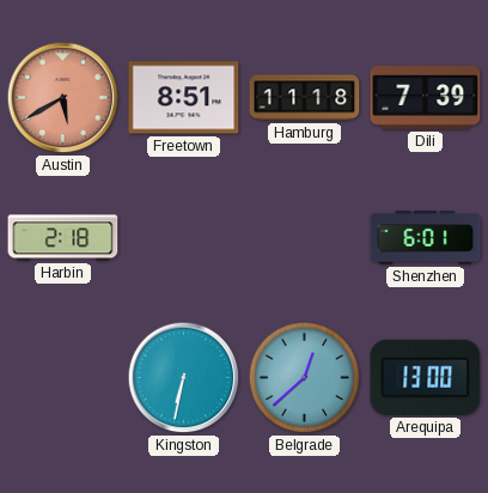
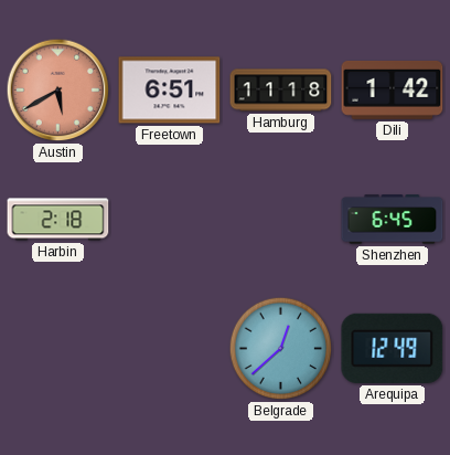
Freetown: 8:51 -> 6:51
Dili: 7:39 -> 1:42
Shenzhen: 6:01 -> 6:45
Kingston: 6:32 -> none
Arequipa: 13:00 -> 12:49
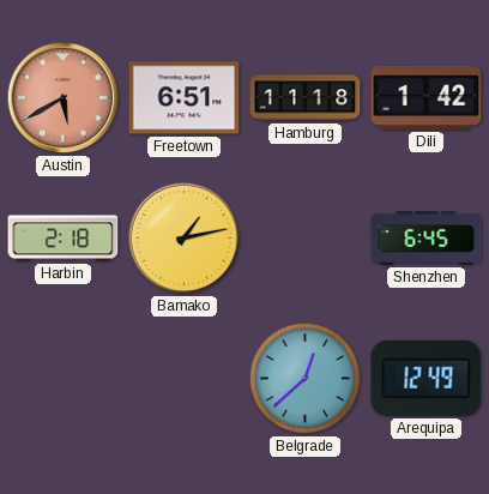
Bamako: none -> 1:13
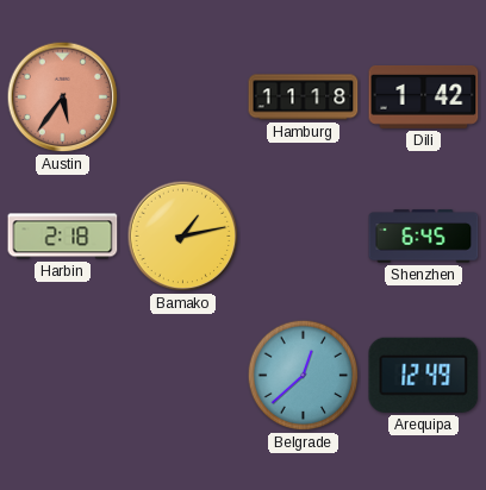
Austin: 5:40 -> 5:36
Freetown: 6:51 -> none
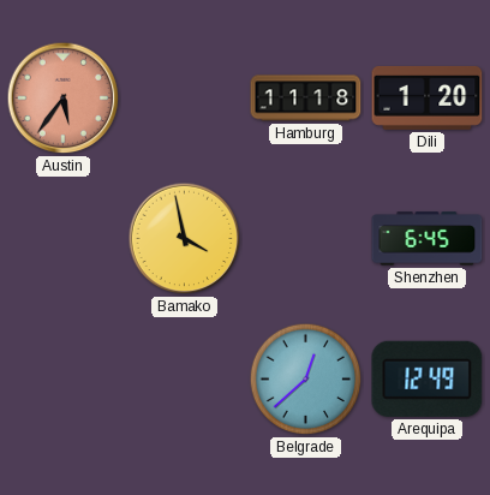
Dili: 1:42 -> 1:20
Harbin: 2:18 -> none
Bamako: 1:13 -> 3:58
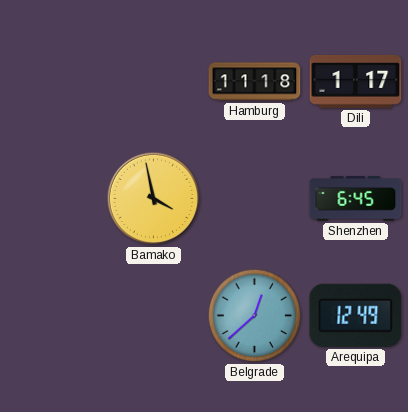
Austin: 5:36 -> none
Dili: 1:20 -> 1:17
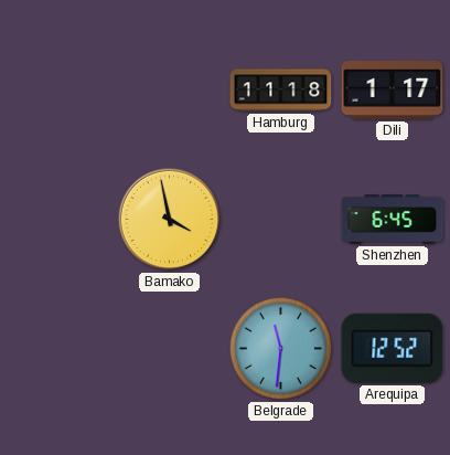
Belgrade: 12:38 -> 11:31
Arequipa: 12:49 -> 12:52
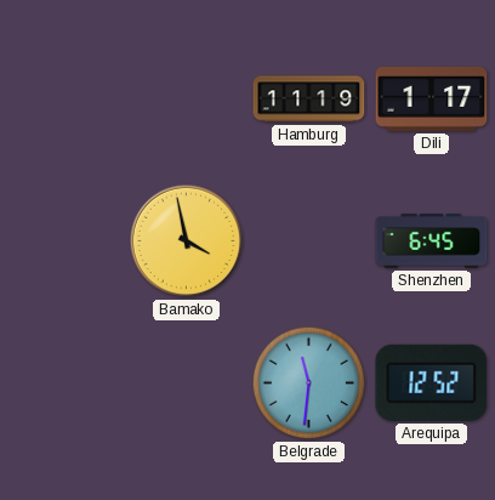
Hamburg: 11:18 -> 11:19
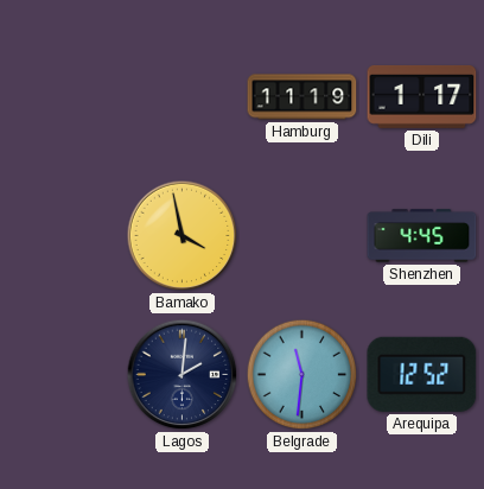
Shenzhen: 6:45 -> 4:45
Lagos: none -> 2:01
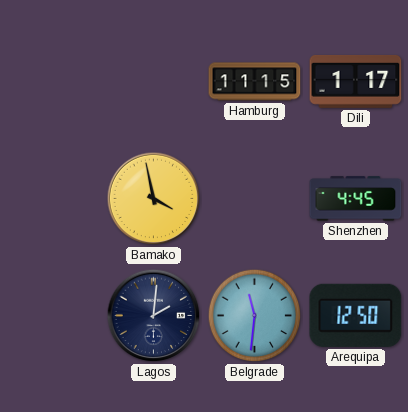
Hamburg: 11:19 -> 11:15
Arequipa: 12:52 -> 12:50
